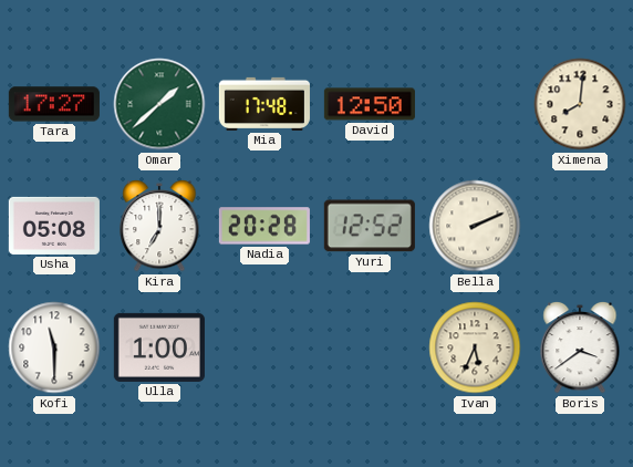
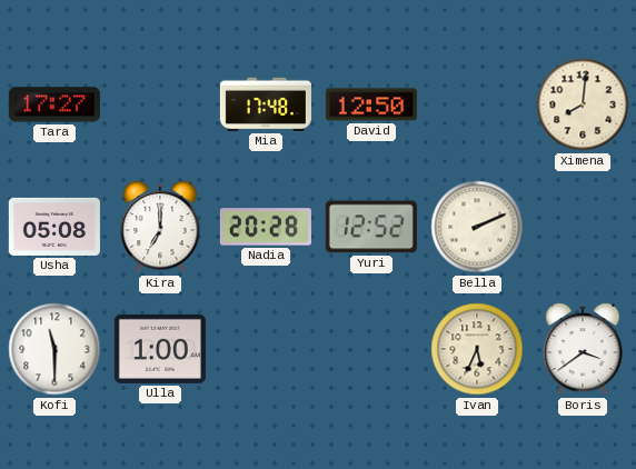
Omar: 1:38 -> none
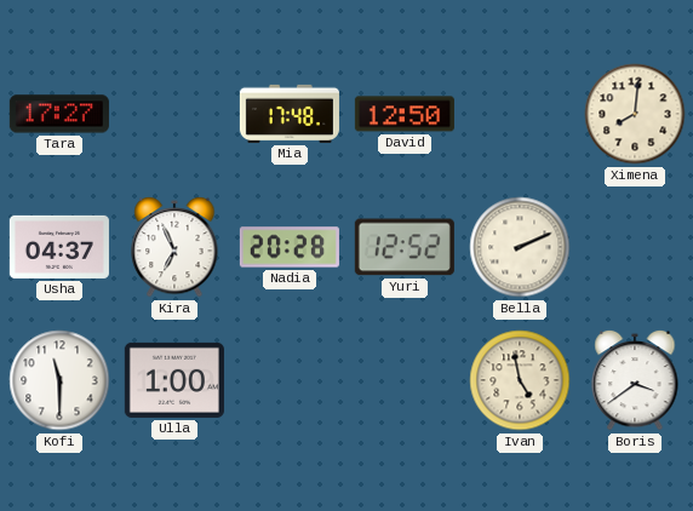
Usha: 05:08 -> 04:37
Kira: 7:00 -> 6:56
Ivan: 5:34 -> 4:58
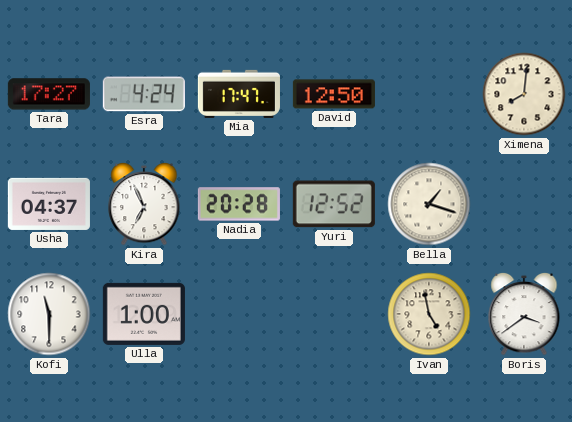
Esra: none -> 4:24
Mia: 17:48 -> 17:47
Bella: 2:11 -> 1:18
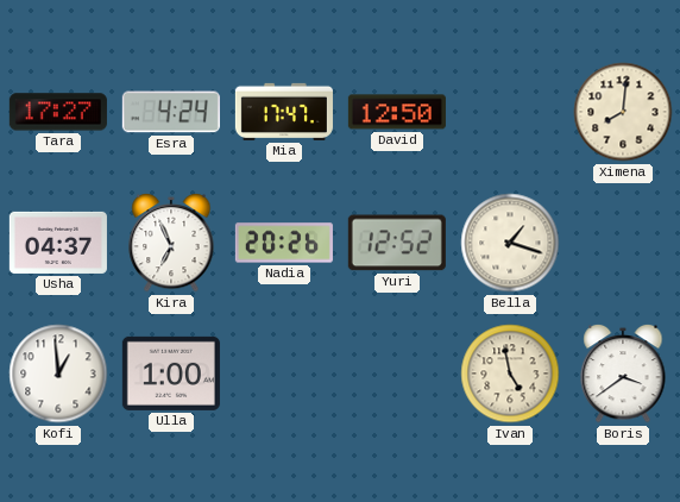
Nadia: 20:28 -> 20:26
Kofi: 11:30 -> 12:59
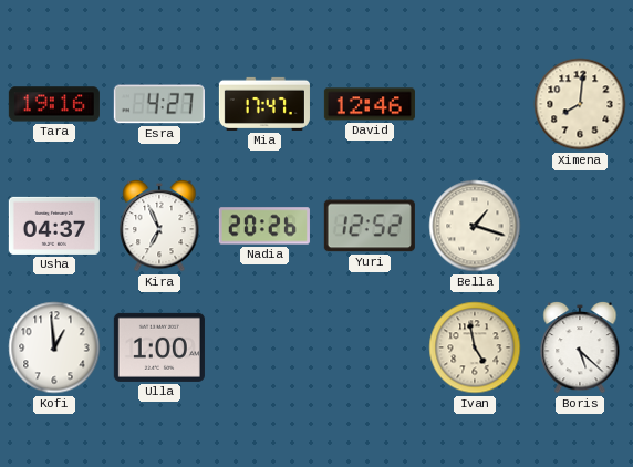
Tara: 17:27 -> 19:16
Esra: 4:24 -> 4:27
David: 12:50 -> 12:46
Boris: 3:39 -> 5:22
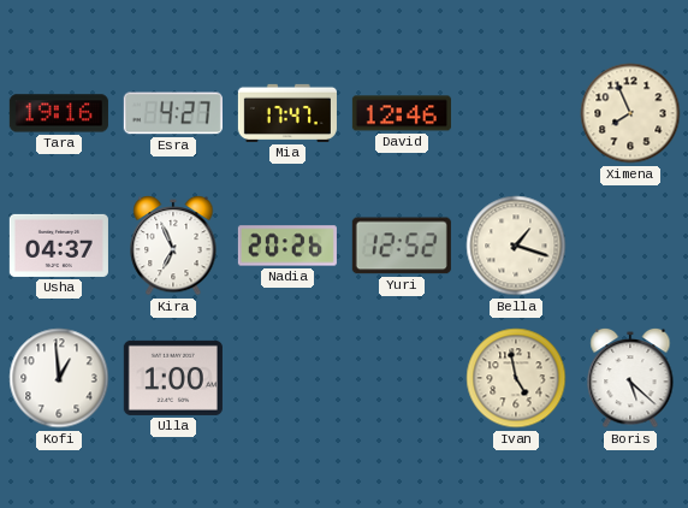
Ximena: 8:01 -> 7:56
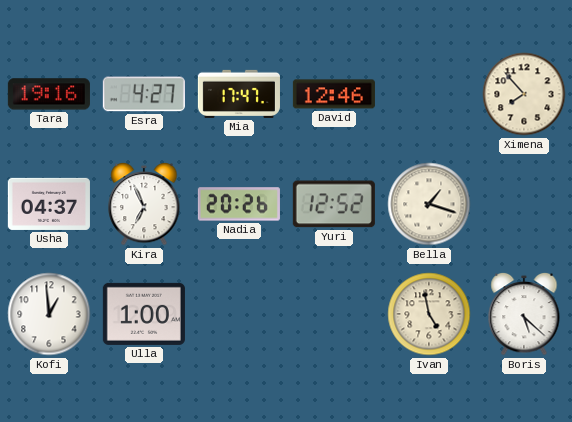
Ximena: 7:56 -> 7:53
